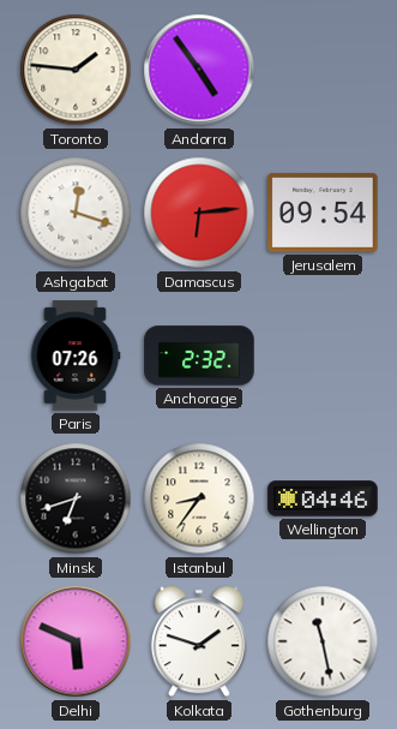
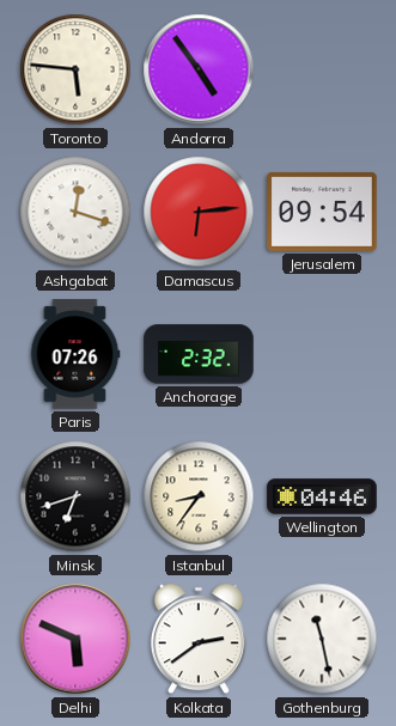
Toronto: 1:46 -> 5:46
Kolkata: 1:48 -> 2:39
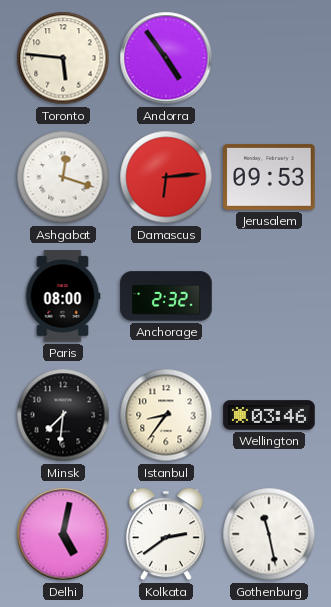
Jerusalem: 09:54 -> 09:53
Paris: 07:26 -> 08:00
Minsk: 6:42 -> 7:31
Wellington: 04:46 -> 03:46
Delhi: 5:49 -> 5:02
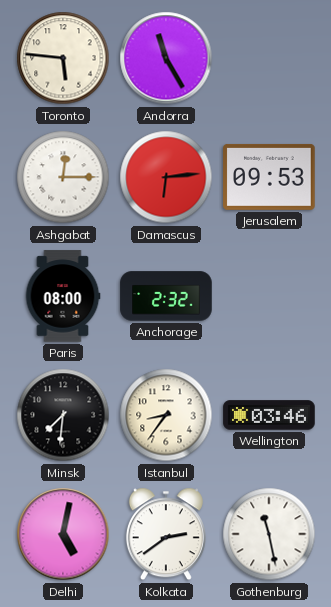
Andorra: 4:54 -> 11:25
Ashgabat: 12:18 -> 12:15
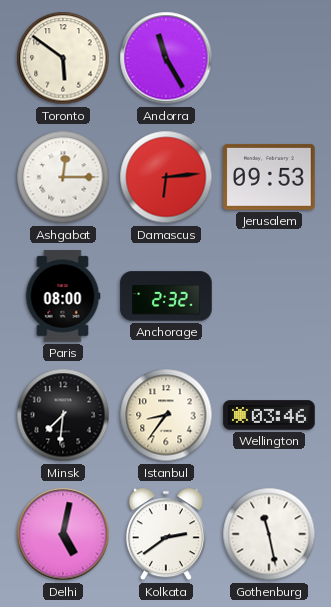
Toronto: 5:46 -> 5:51
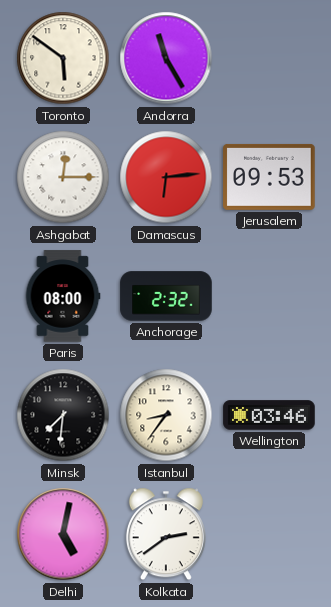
Gothenburg: 11:28 -> none
